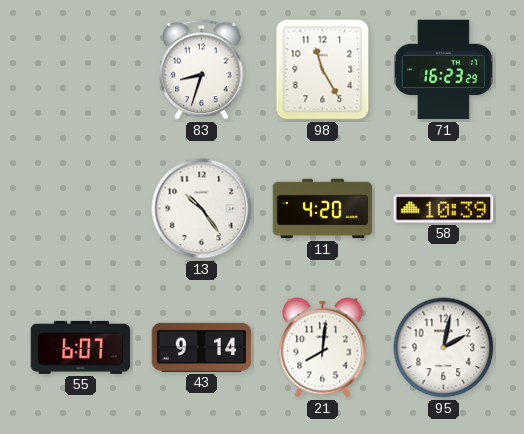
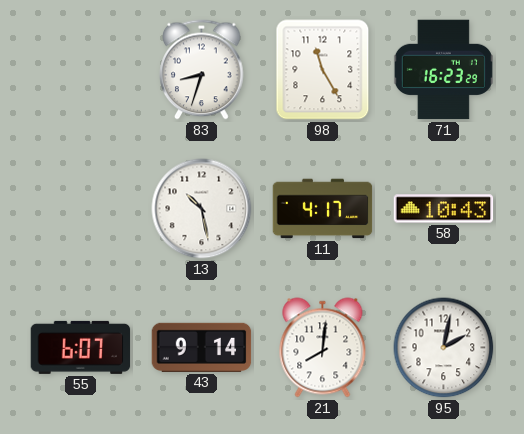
13: 10:24 -> 10:28
11: 4:20 -> 4:17
58: 10:39 -> 10:43
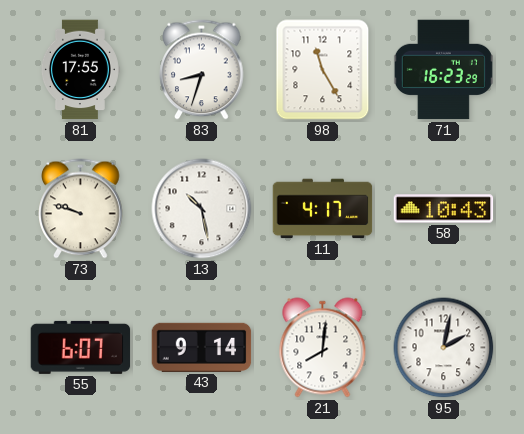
81: none -> 17:55
73: none -> 9:48
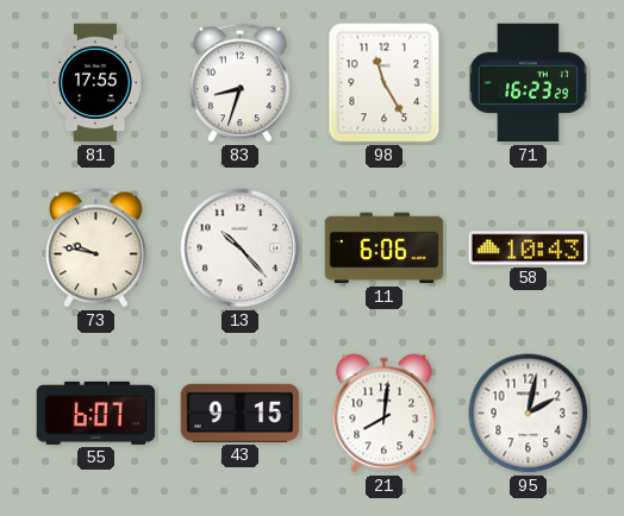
73: 9:48 -> 9:47
13: 10:28 -> 10:23
11: 4:17 -> 6:06
43: 9:14 -> 9:15
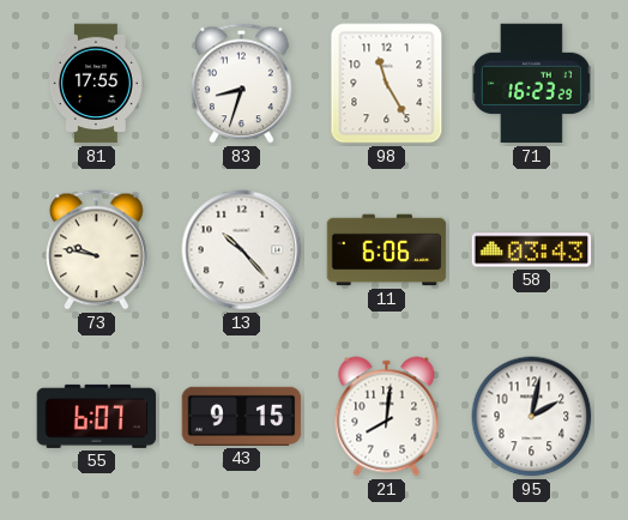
58: 10:43 -> 03:43
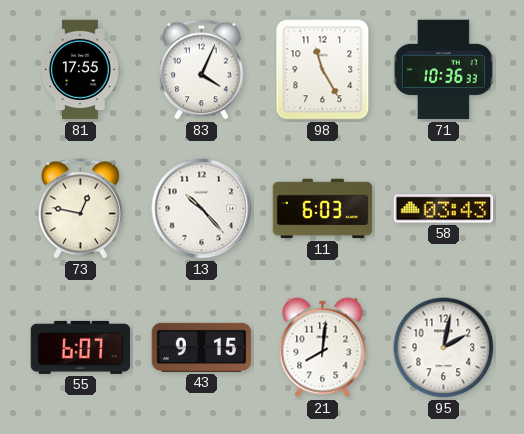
83: 8:33 -> 4:04
71: 16:23 -> 10:36
73: 9:47 -> 12:47
11: 6:06 -> 6:03
